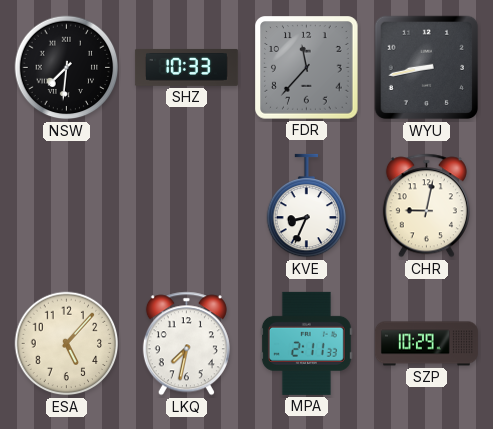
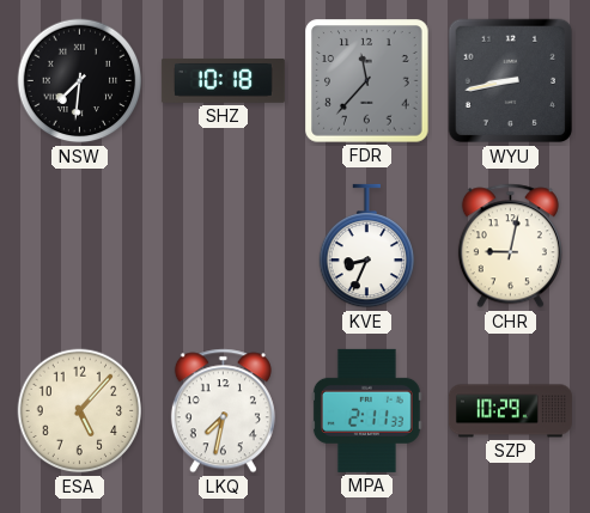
SHZ: 10:33 -> 10:18
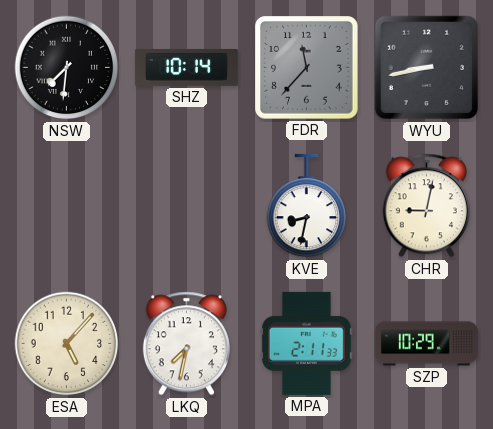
SHZ: 10:18 -> 10:14
KVE: 8:34 -> 8:32
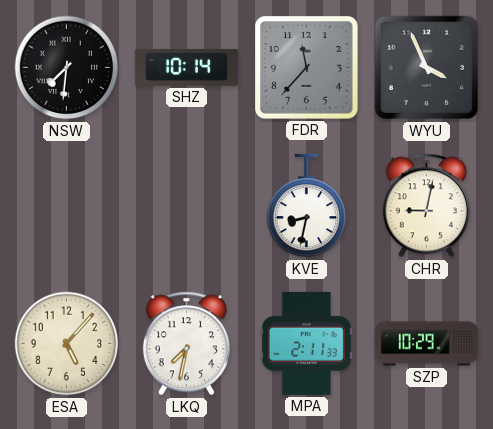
WYU: 8:43 -> 3:56
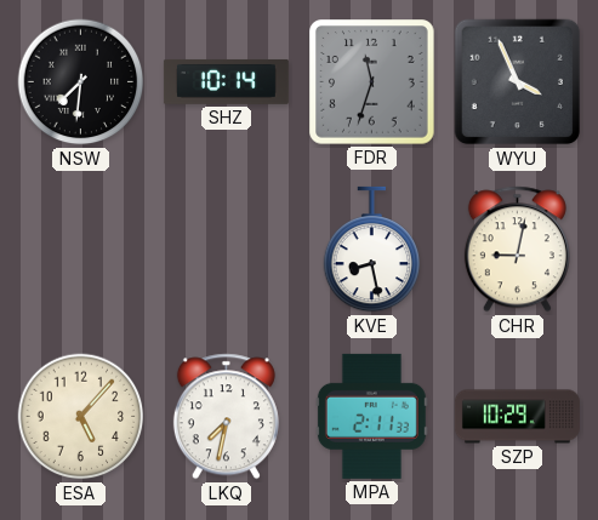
FDR: 11:37 -> 11:33
KVE: 8:32 -> 8:28
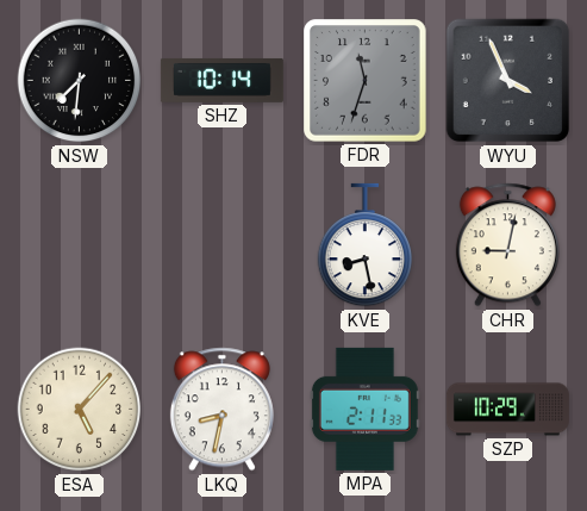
LKQ: 7:32 -> 8:32
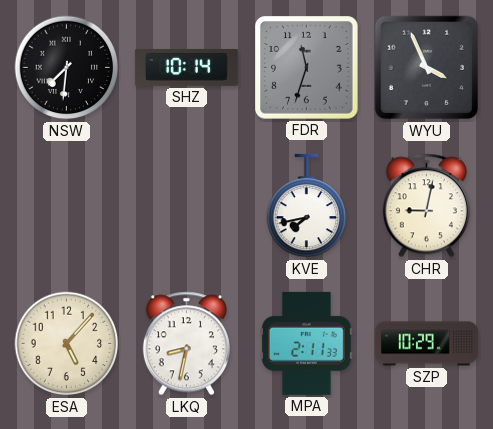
KVE: 8:28 -> 7:43
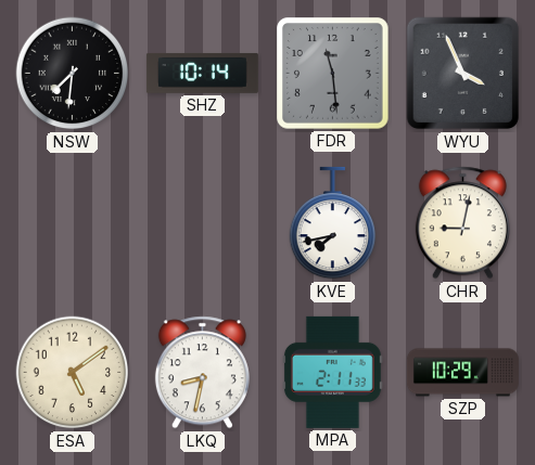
FDR: 11:33 -> 11:29
ESA: 5:07 -> 5:09
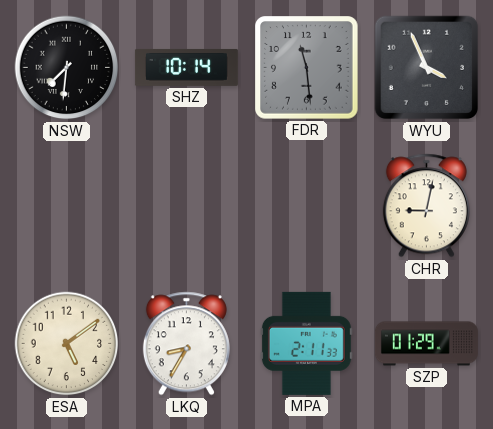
KVE: 7:43 -> none
LKQ: 8:32 -> 8:35
SZP: 10:29 -> 01:29
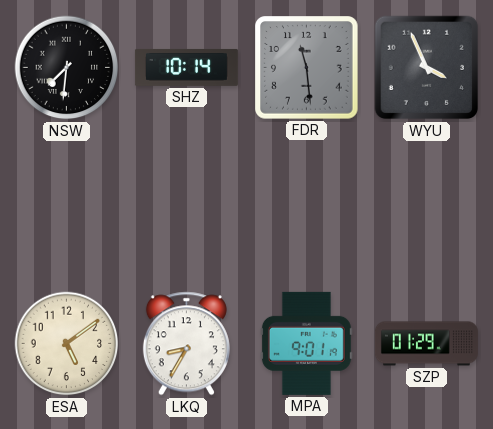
CHR: 9:02 -> none
MPA: 2:11 -> 9:01
